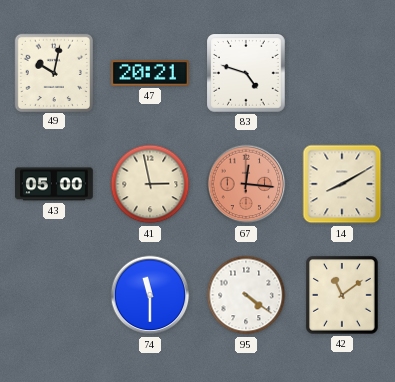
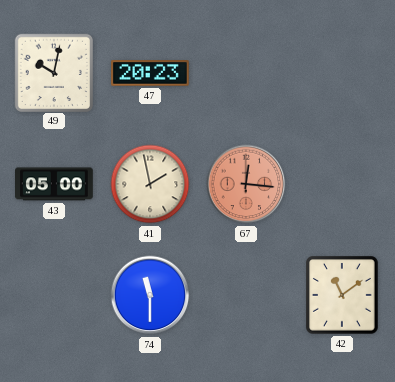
47: 20:21 -> 20:23
83: 4:48 -> none
41: 2:58 -> 1:58
14: 8:10 -> none
95: 4:21 -> none
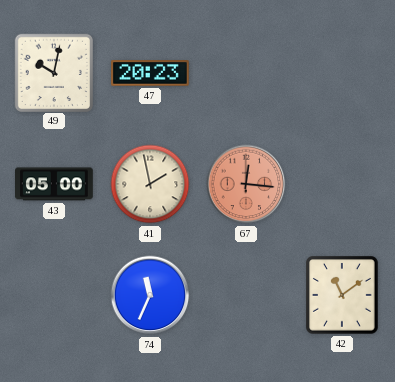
74: 11:30 -> 11:34
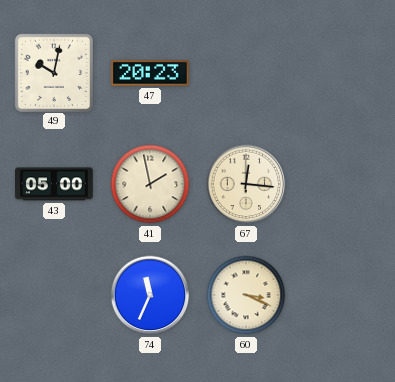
67 dial: salmon -> cream
60: none -> 3:19
42: 11:09 -> none
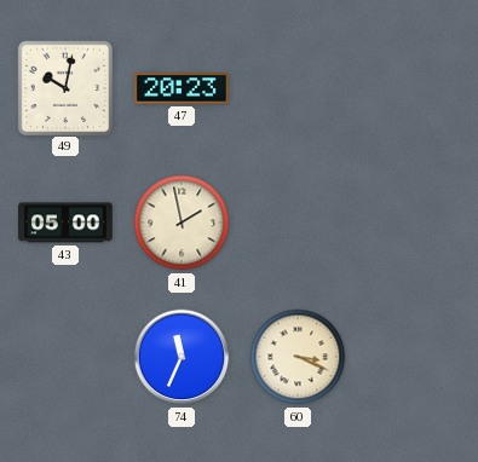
67: 12:16 -> none
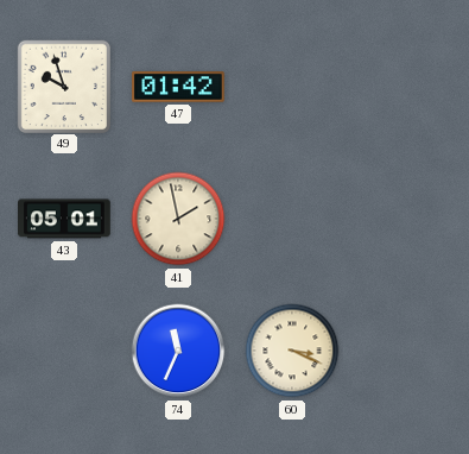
49: 10:02 -> 9:57
47: 20:23 -> 01:42
43: 05:00 -> 05:01
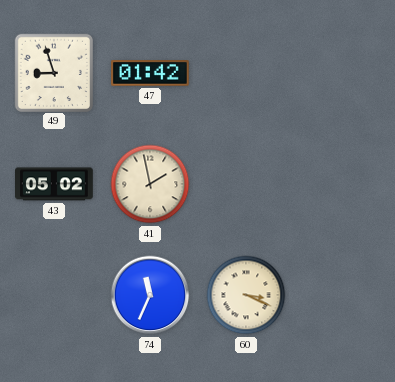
49: 9:57 -> 8:57
43: 05:01 -> 05:02
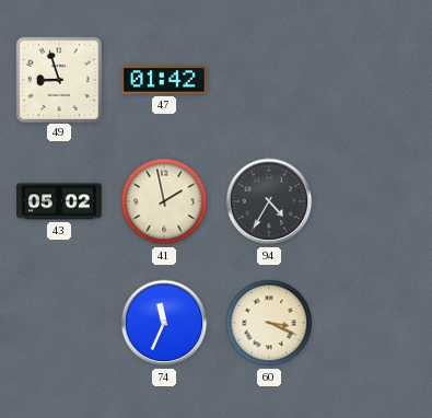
94: none -> 4:35
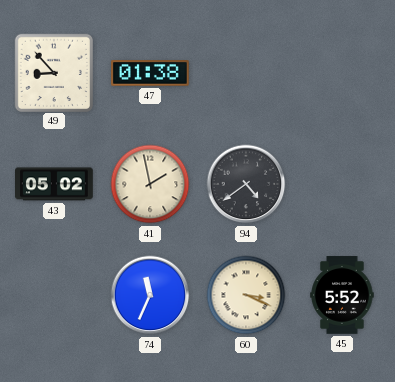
49: 8:57 -> 8:53
47: 01:42 -> 01:38
94: 4:35 -> 4:39
45: none -> 5:52
